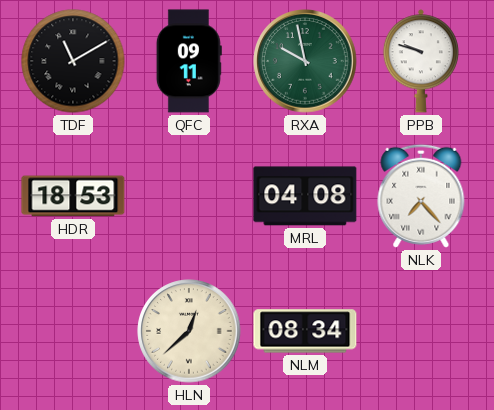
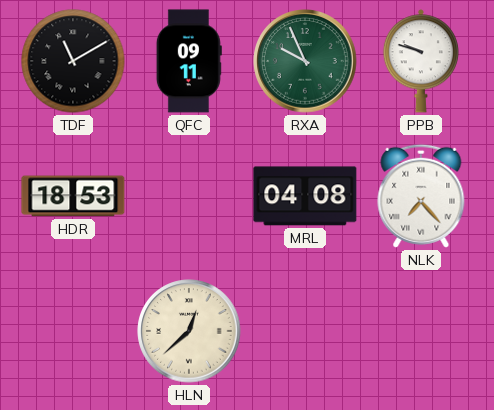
RXA: 9:58 -> 9:56
NLM: 08:34 -> none
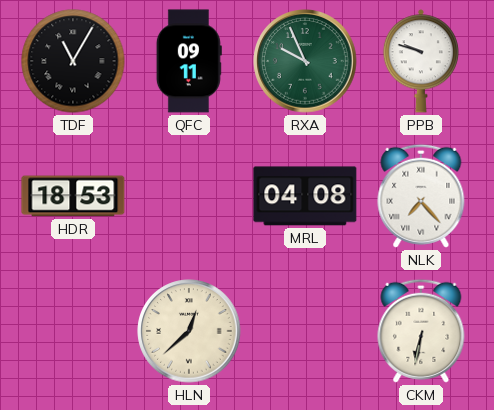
TDF: 11:10 -> 11:05
CKM: none -> 6:32
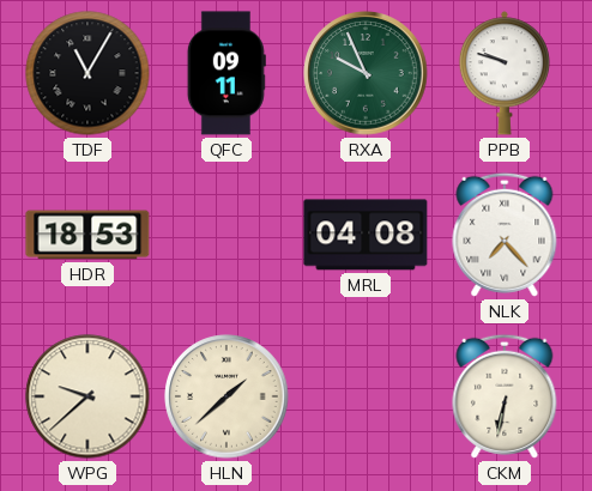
WPG: none -> 9:38
HLN: 12:38 -> 1:38
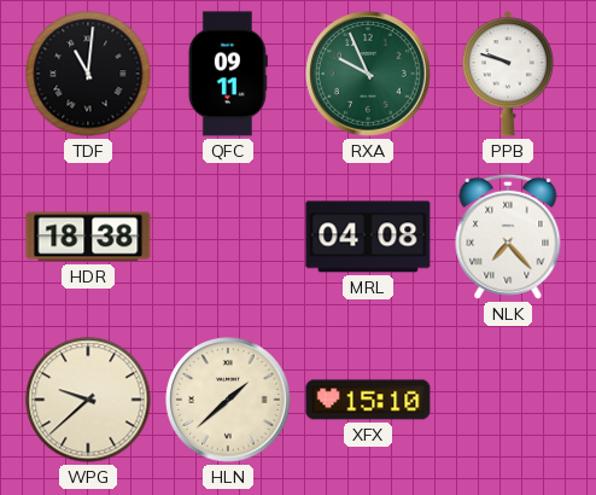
TDF: 11:05 -> 11:01
HDR: 18:53 -> 18:38
XFX: none -> 15:10
CKM: 6:32 -> none
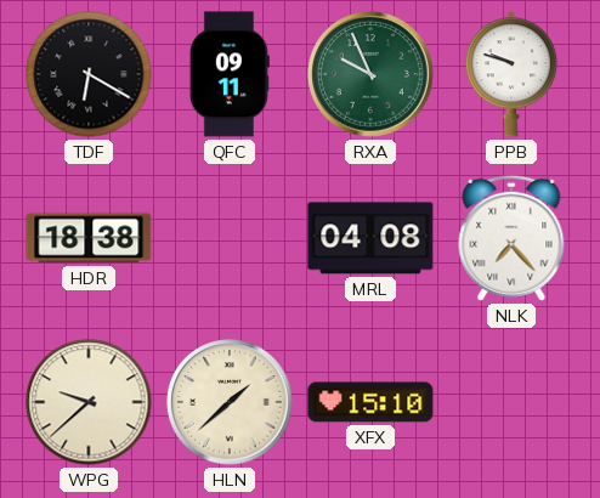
TDF: 11:01 -> 6:20
